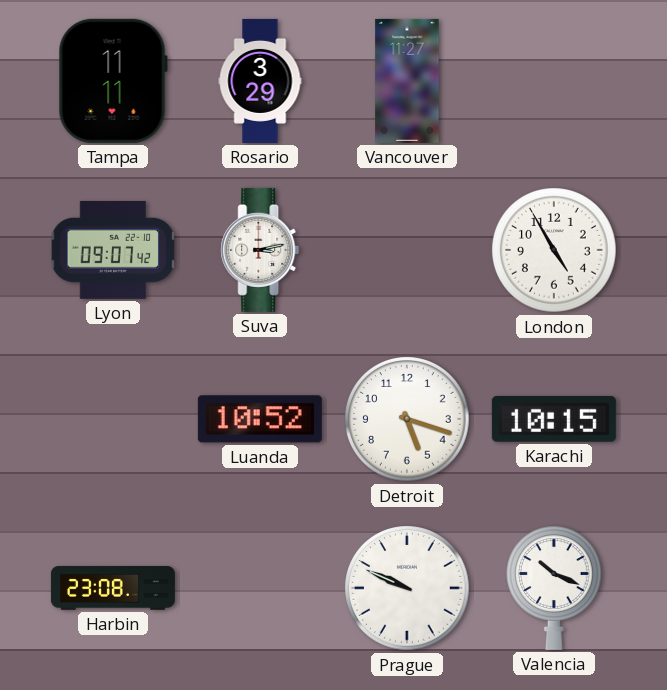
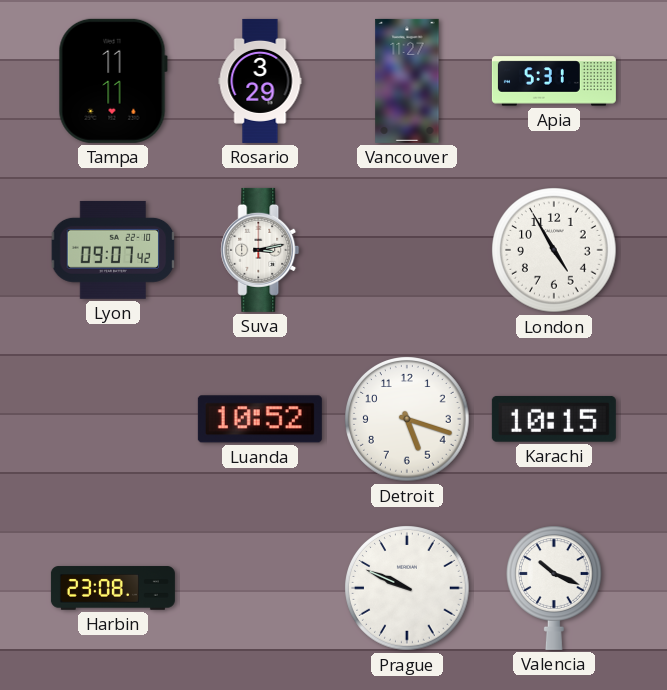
Apia: none -> 5:31
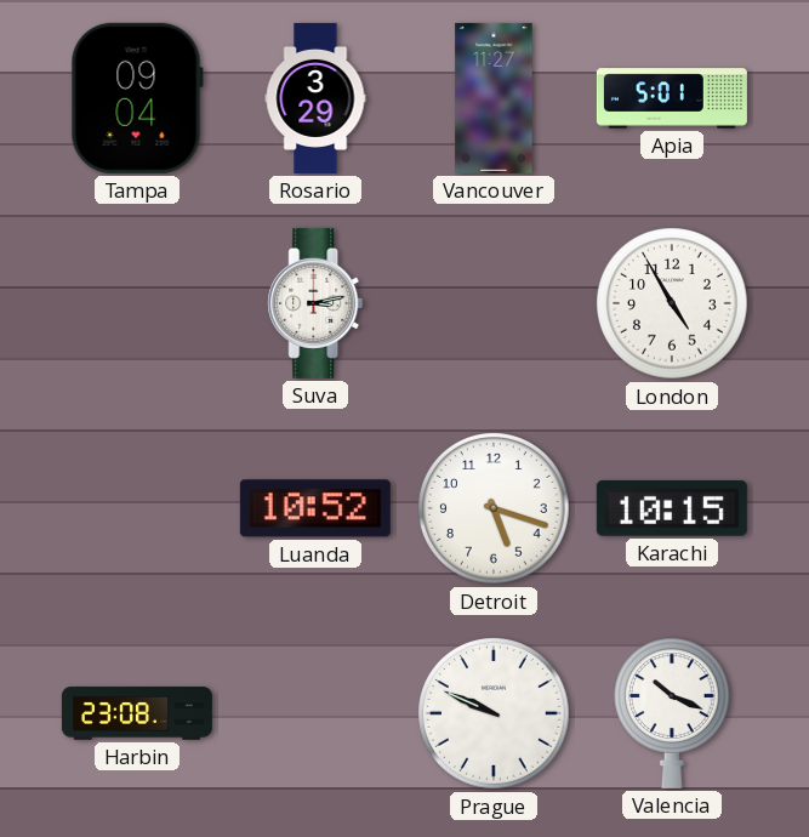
Tampa: 11:11 -> 09:04
Apia: 5:31 -> 5:01
Lyon: 09:07 -> none
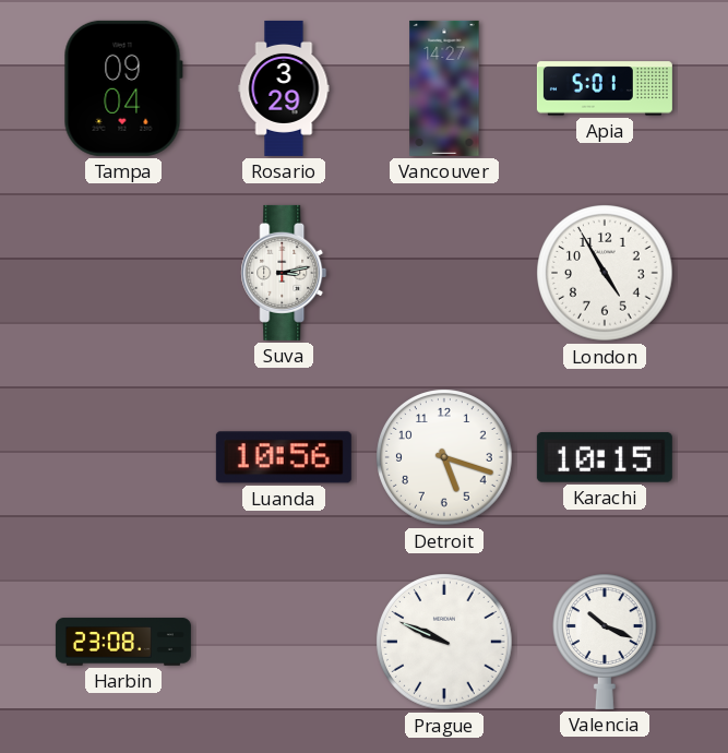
Vancouver: 11:27 -> 14:27
Luanda: 10:52 -> 10:56
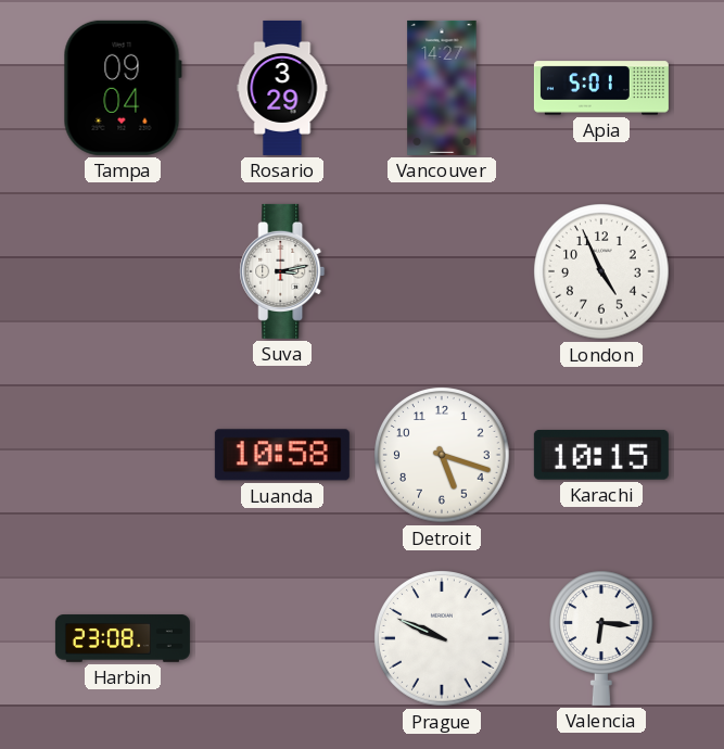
London: 4:55 -> 4:56
Luanda: 10:56 -> 10:58
Valencia: 10:19 -> 6:16
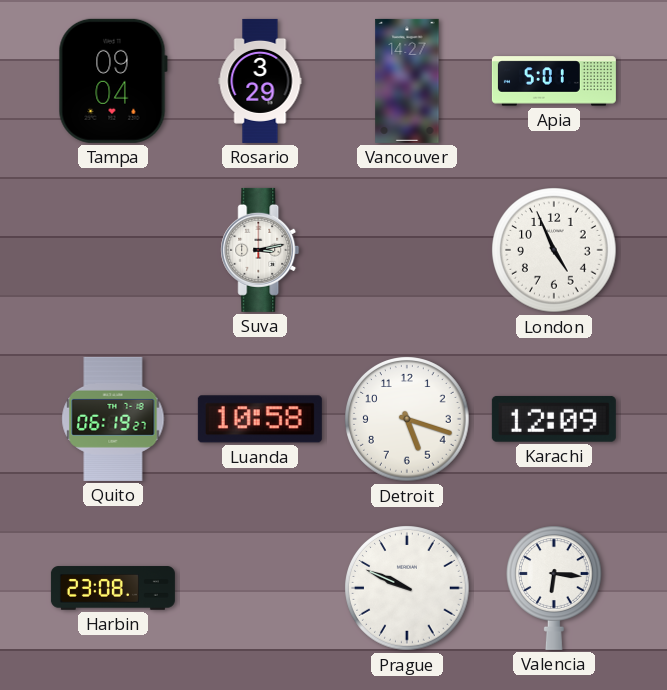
Quito: none -> 06:19
Karachi: 10:15 -> 12:09
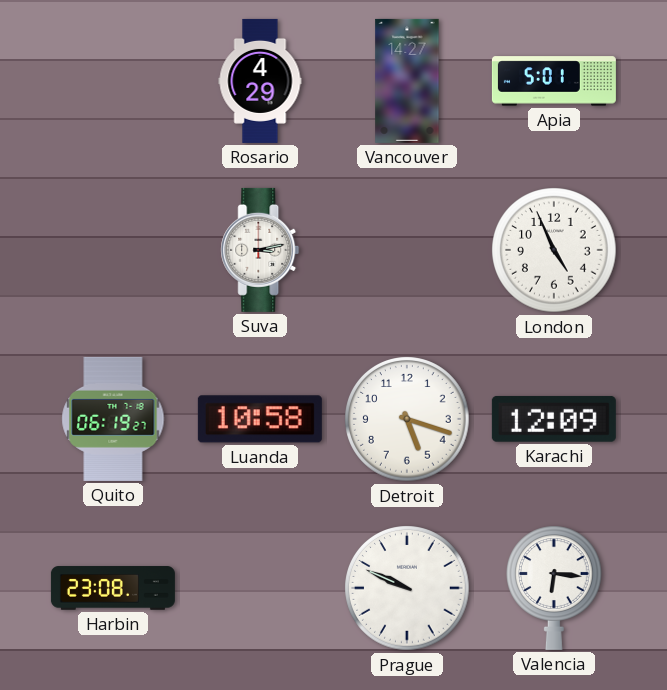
Tampa: 09:04 -> none
Rosario: 3:29 -> 4:29
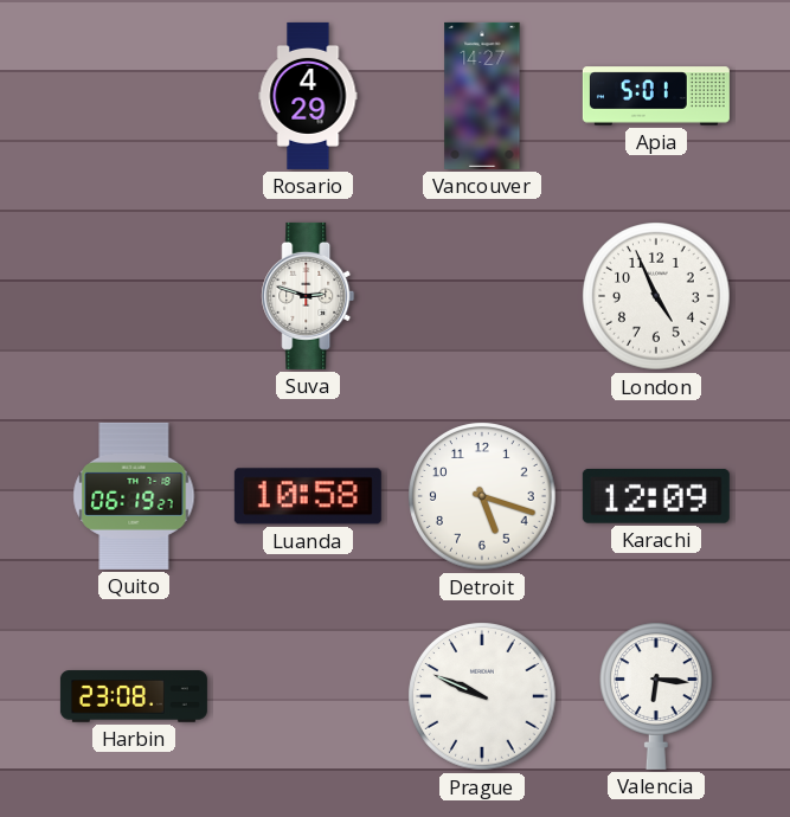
Suva: 3:13 -> 2:48
